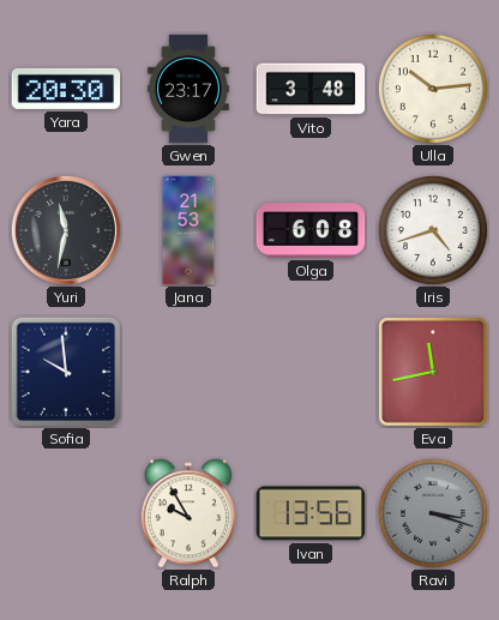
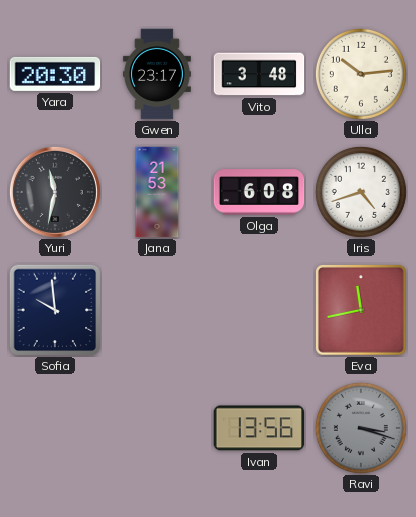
Ralph: 9:55 -> none
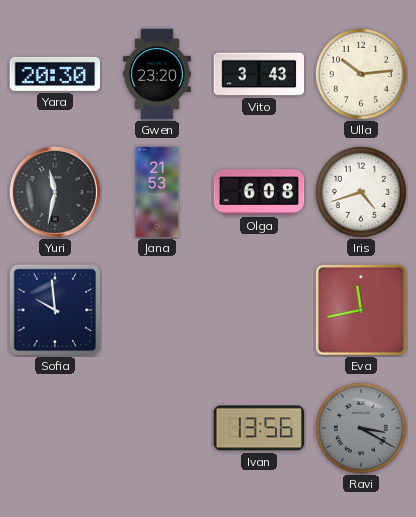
Gwen: 23:17 -> 23:20
Vito: 3:48 -> 3:43
Ravi: 3:18 -> 3:20
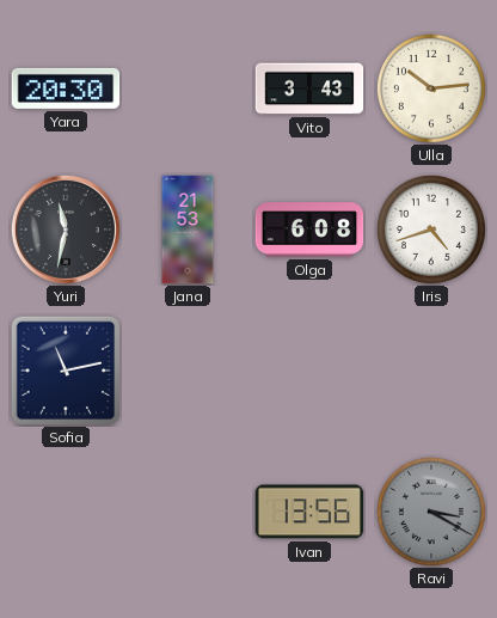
Gwen: 23:20 -> none
Sofia: 9:59 -> 11:13
Eva: 11:43 -> none
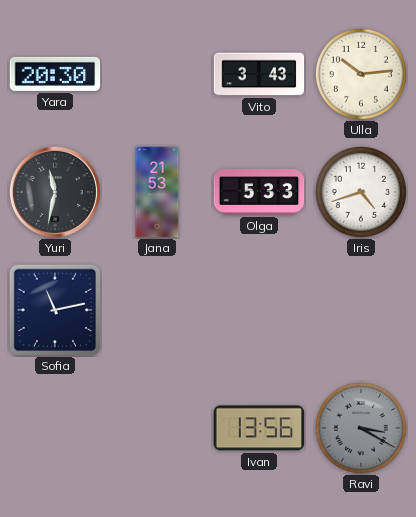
Olga: 6:08 -> 5:33
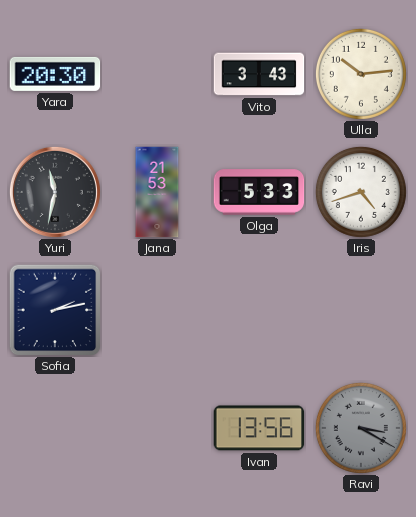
Sofia: 11:13 -> 2:13
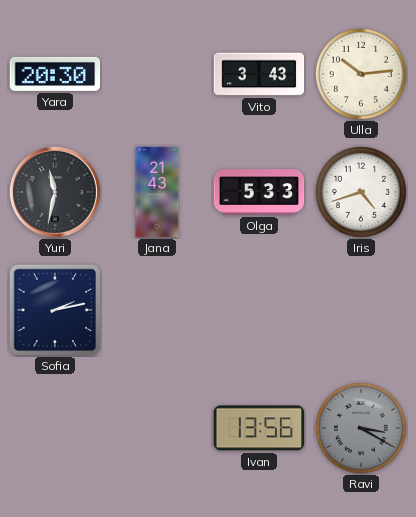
Jana: 21:53 -> 21:43
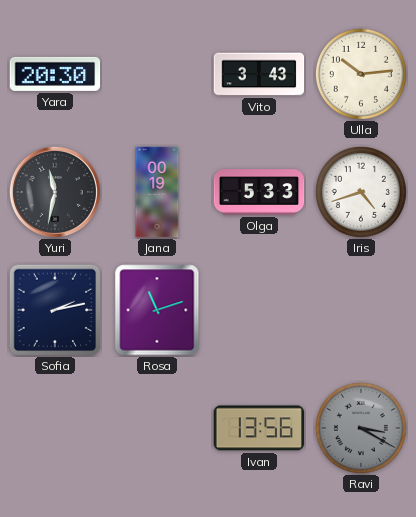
Jana: 21:43 -> 00:19
Rosa: none -> 11:12
